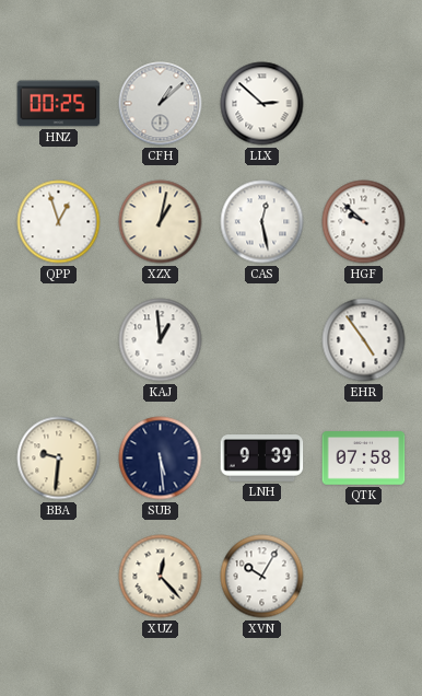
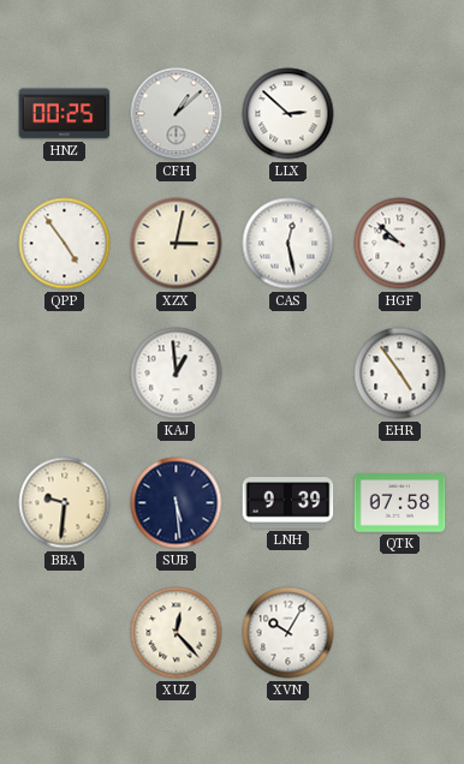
QPP: 12:57 -> 4:54
XZX: 1:02 -> 3:02
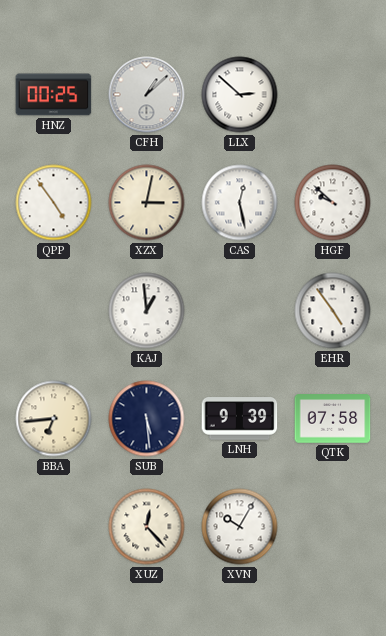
BBA: 9:31 -> 6:44
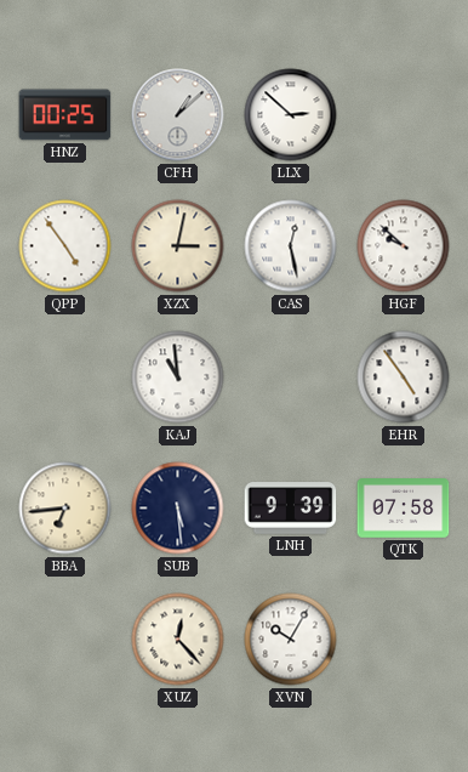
KAJ: 12:59 -> 10:59
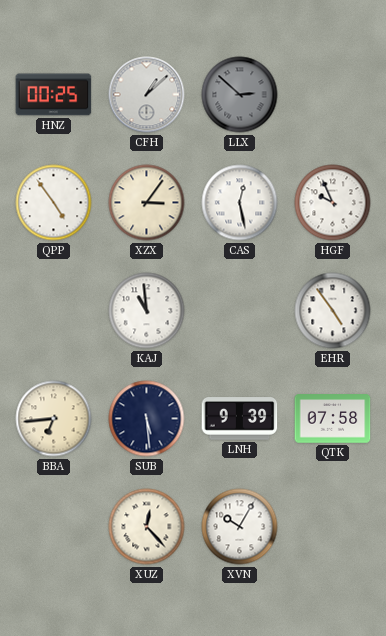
LLX dial: white -> grey
XZX: 3:02 -> 3:06
HGF: 9:52 -> 9:56
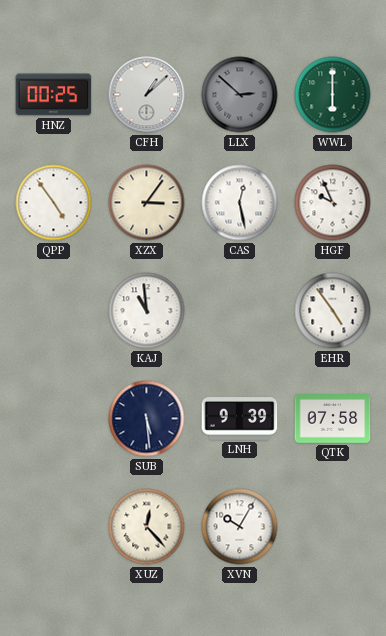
WWL: none -> 6:00
BBA: 6:44 -> none
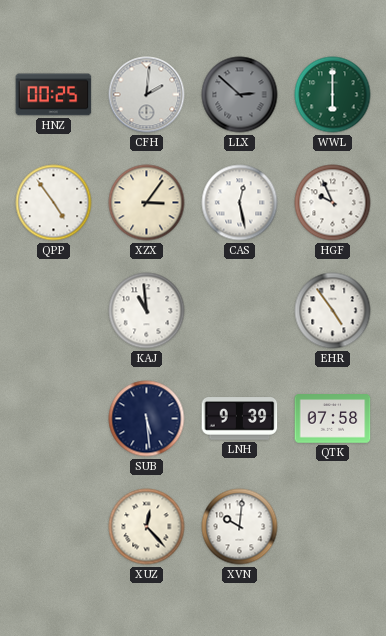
CFH: 1:08 -> 2:01
XVN: 10:05 -> 10:01
